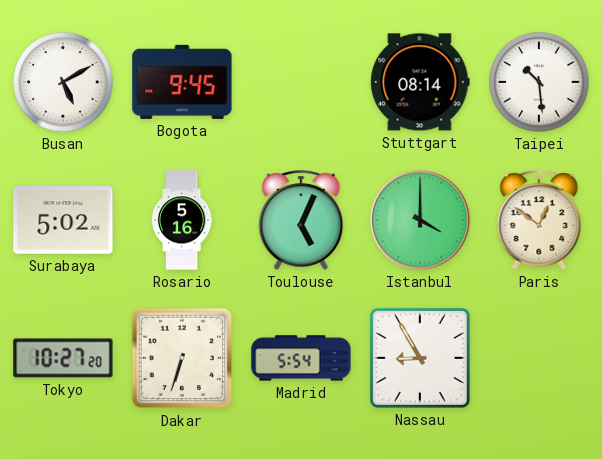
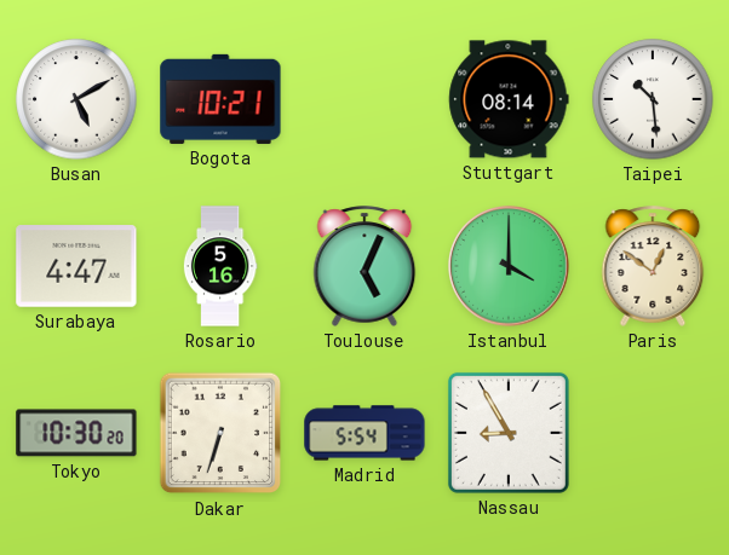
Bogota: 9:45 -> 10:21
Surabaya: 5:02 -> 4:47
Tokyo: 10:27 -> 10:30
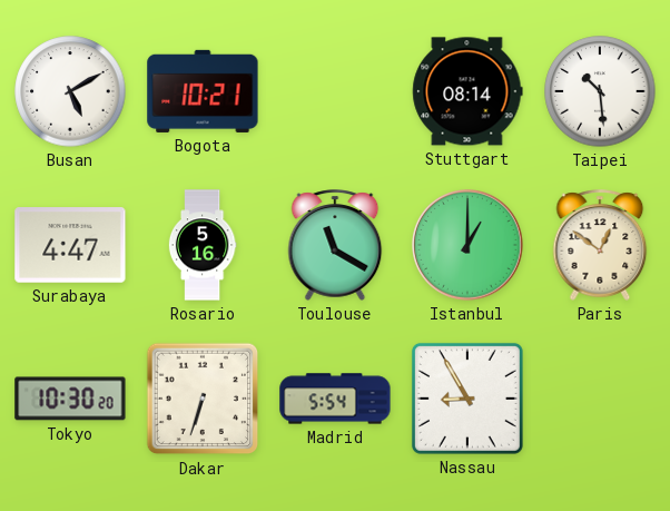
Toulouse: 5:04 -> 11:20
Istanbul: 4:00 -> 1:00
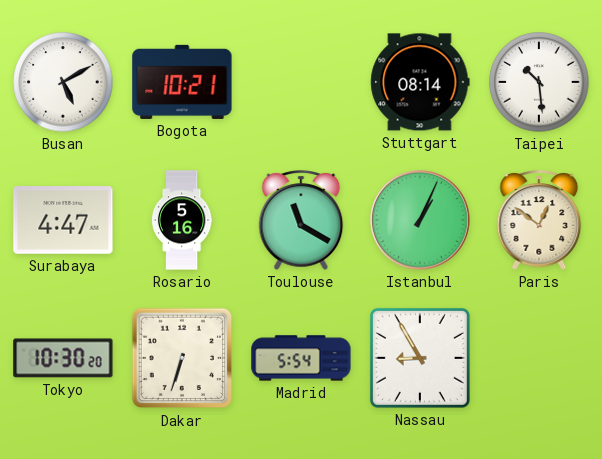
Istanbul: 1:00 -> 1:04
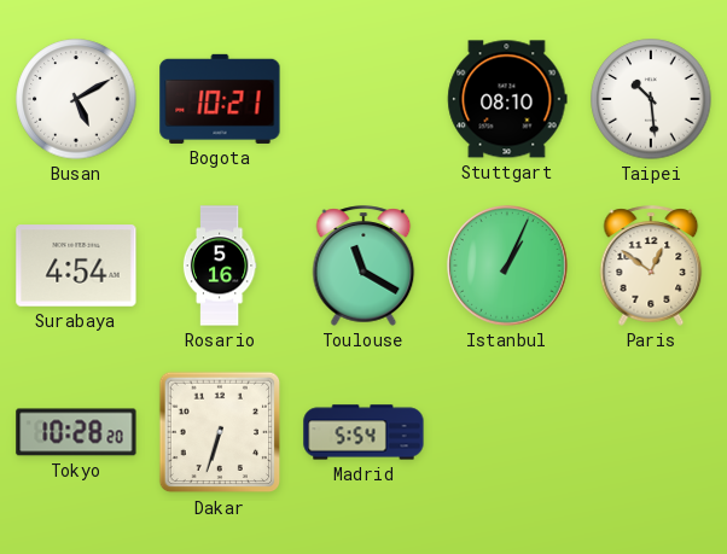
Stuttgart: 08:14 -> 08:10
Surabaya: 4:47 -> 4:54
Tokyo: 10:30 -> 10:28
Nassau: 8:55 -> none
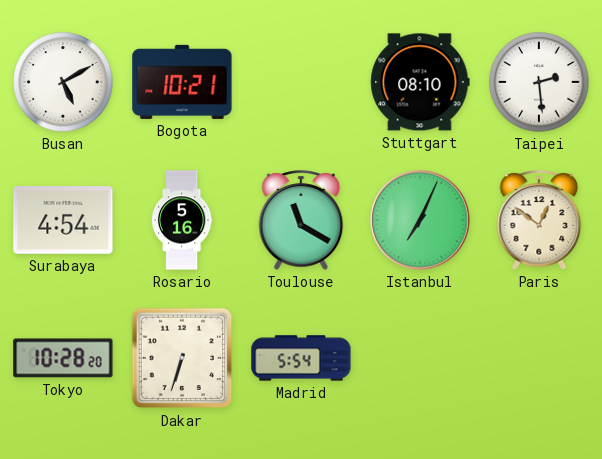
Taipei: 10:29 -> 2:29
Istanbul: 1:04 -> 7:04
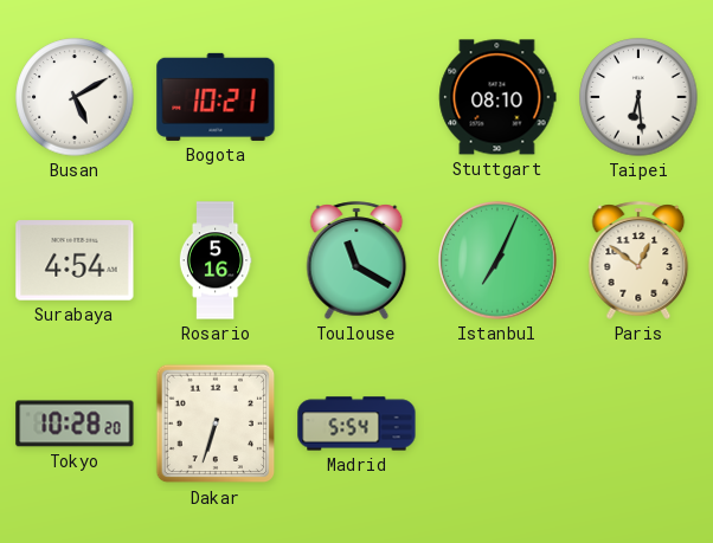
Taipei: 2:29 -> 6:29
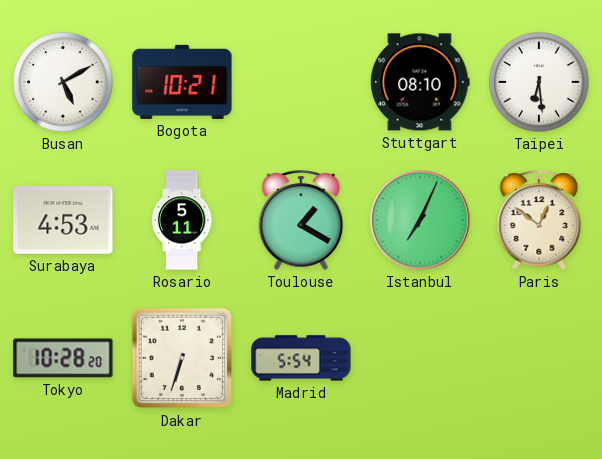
Surabaya: 4:54 -> 4:53
Rosario: 5:16 -> 5:11
Toulouse: 11:20 -> 1:20
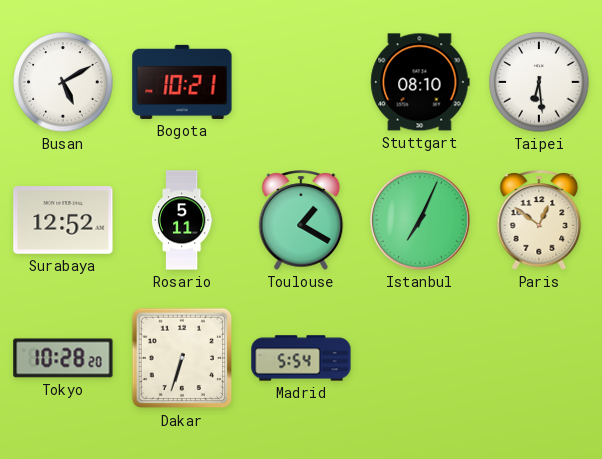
Surabaya: 4:53 -> 12:52
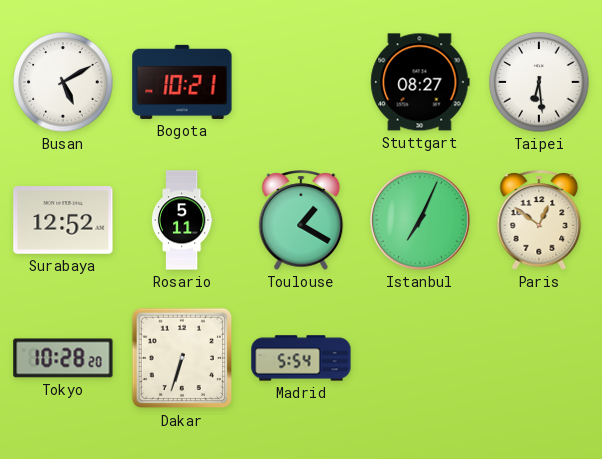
Stuttgart: 08:10 -> 08:27
